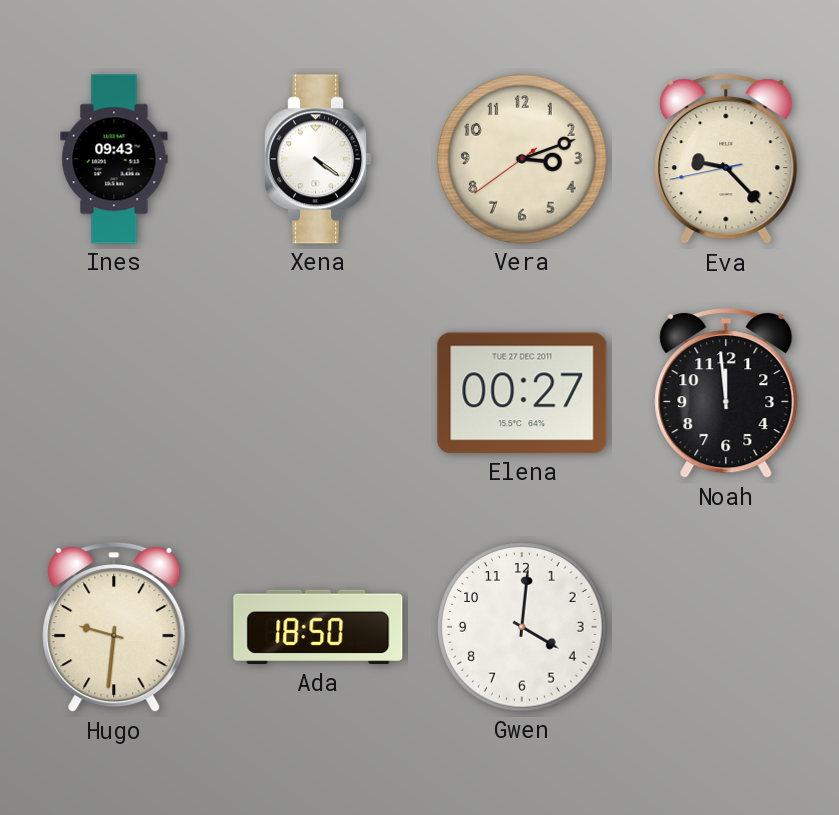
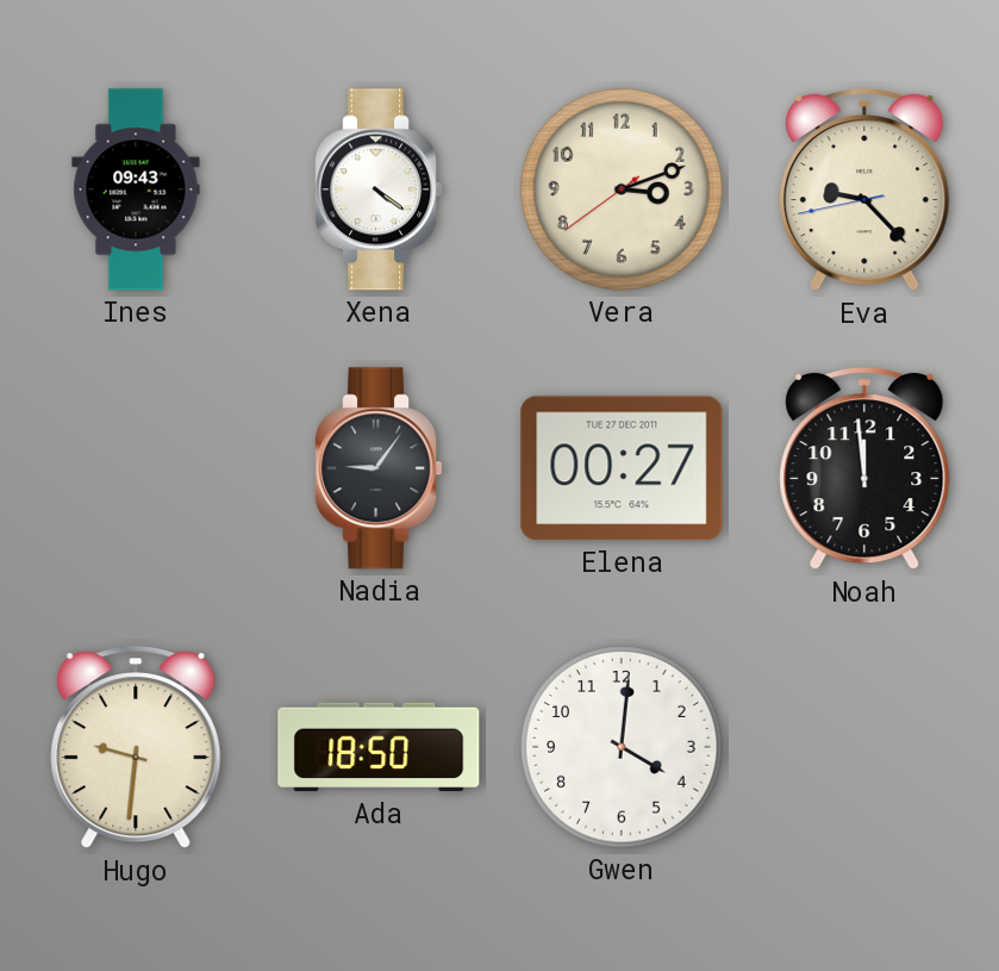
Nadia: none -> 9:06
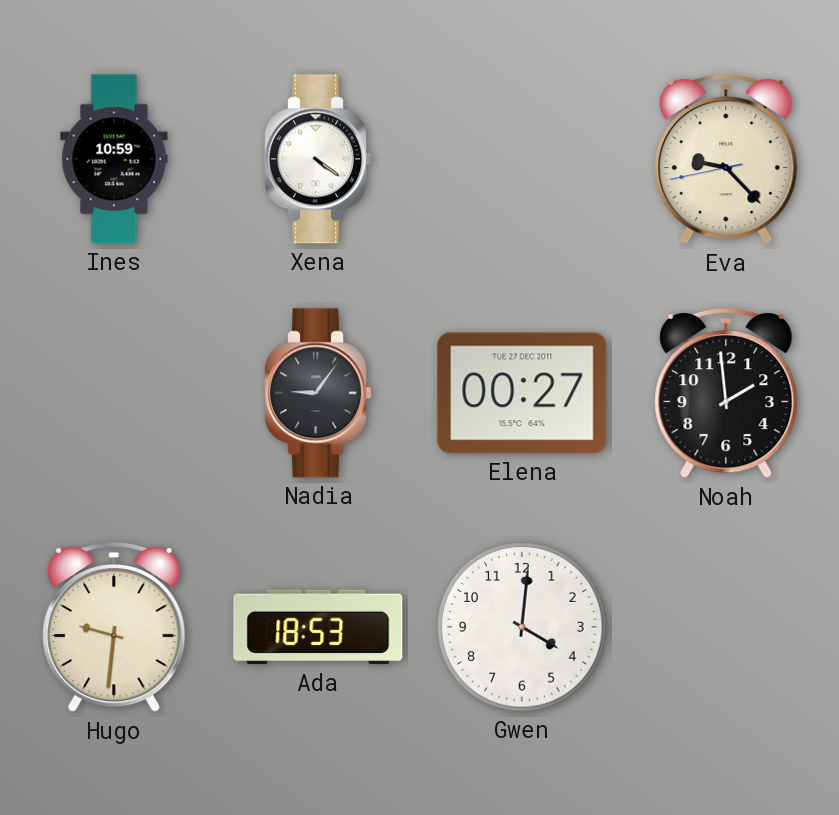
Ines: 09:43 -> 10:59
Vera: 3:11 -> none
Noah: 11:59 -> 1:59
Ada: 18:50 -> 18:53
